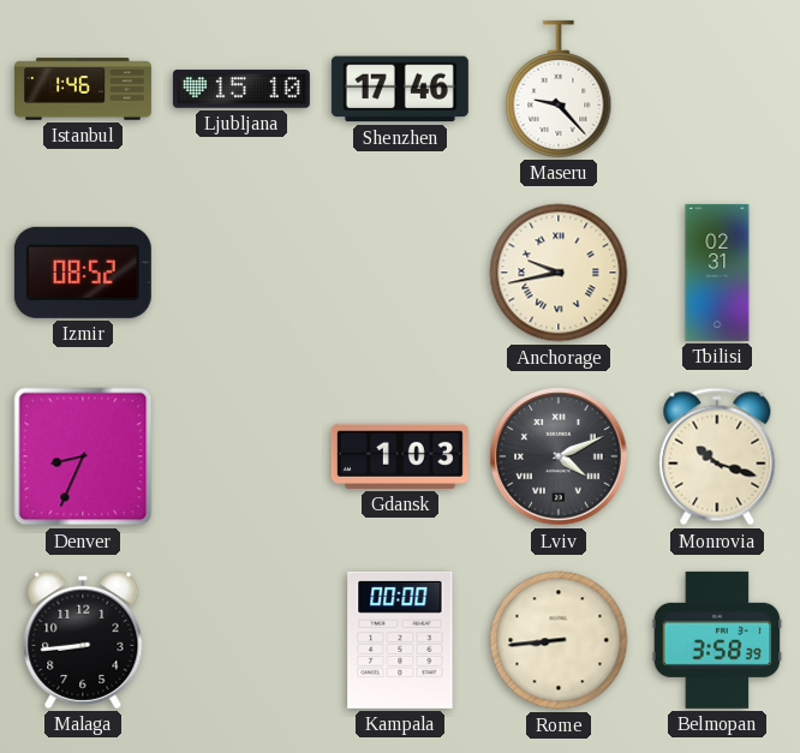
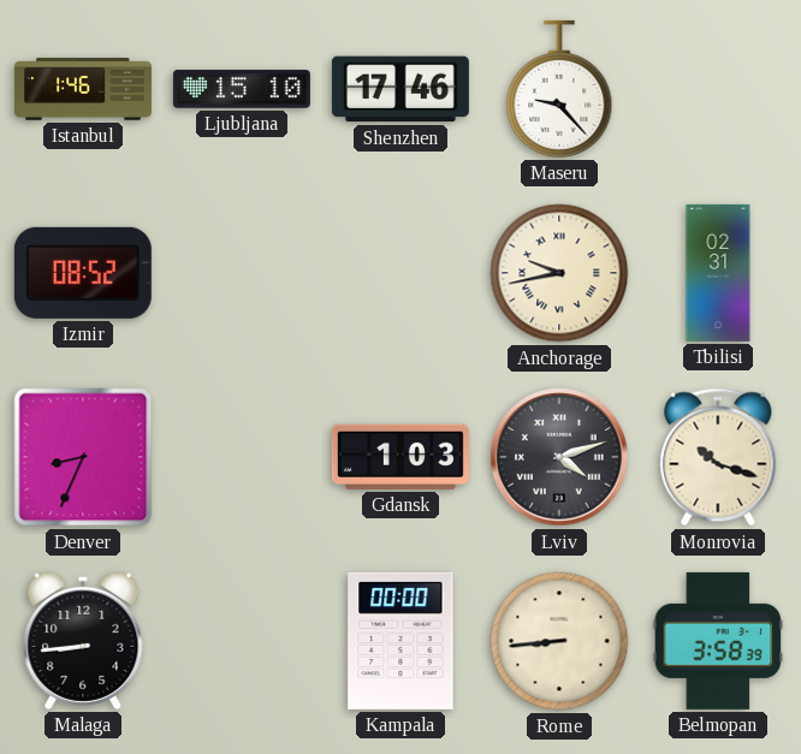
Lviv: 4:11 -> 4:12
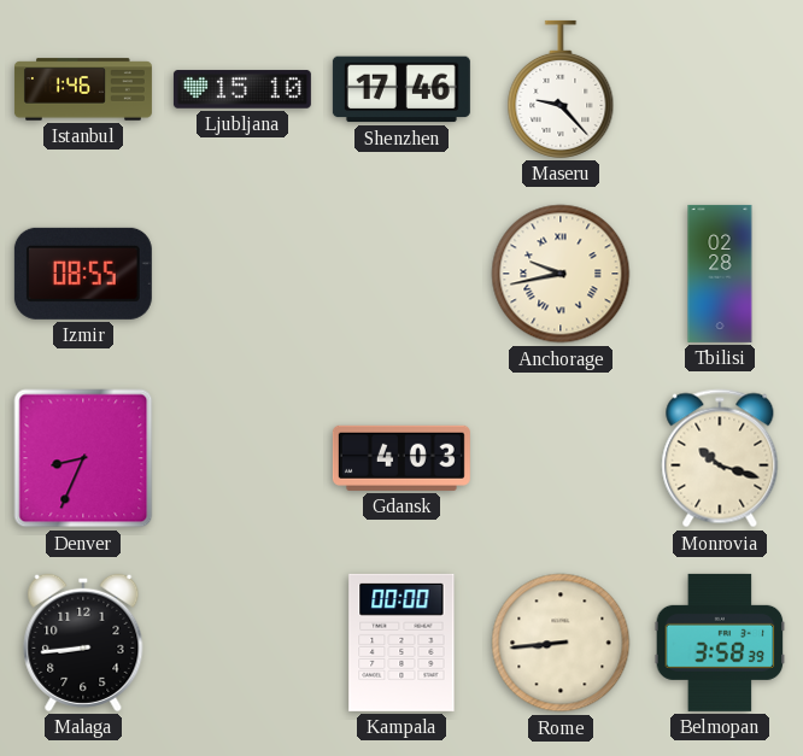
Izmir: 08:52 -> 08:55
Tbilisi: 02:31 -> 02:28
Gdansk: 1:03 -> 4:03
Lviv: 4:12 -> none
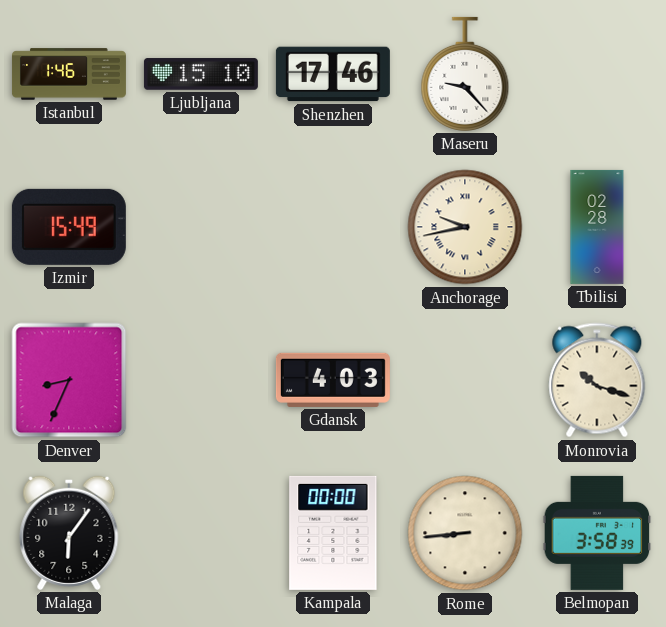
Izmir: 08:55 -> 15:49
Malaga: 8:44 -> 6:06
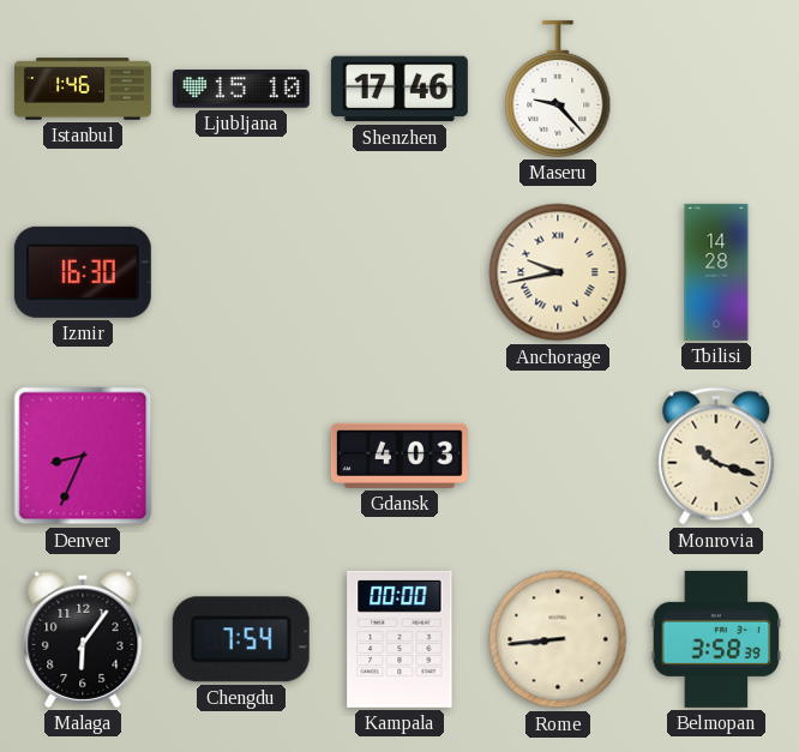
Izmir: 15:49 -> 16:30
Tbilisi: 02:28 -> 14:28
Chengdu: none -> 7:54
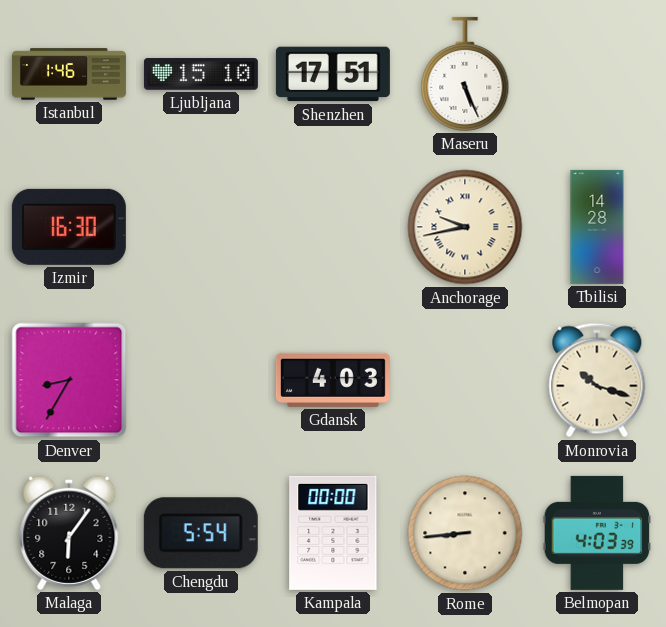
Shenzhen: 17:46 -> 17:51
Maseru: 9:23 -> 5:26
Denver: 8:34 -> 8:35
Chengdu: 7:54 -> 5:54
Belmopan: 3:58 -> 4:03
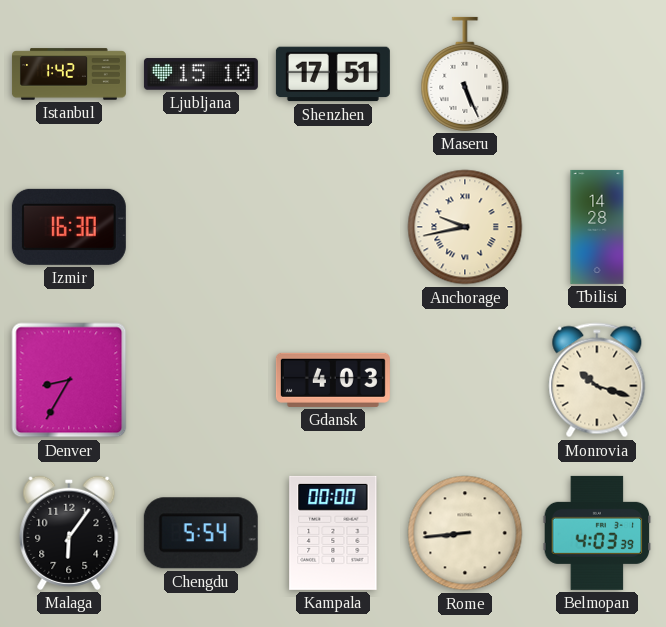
Istanbul: 1:46 -> 1:42
